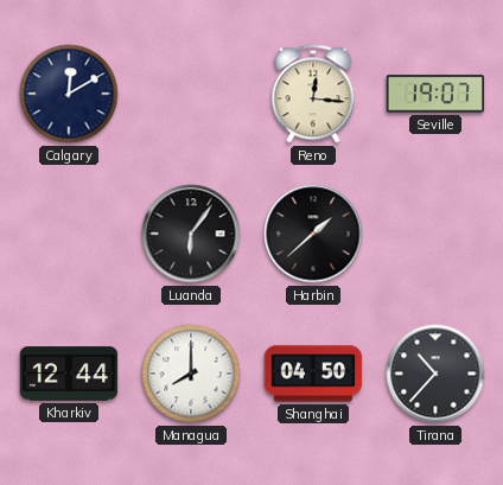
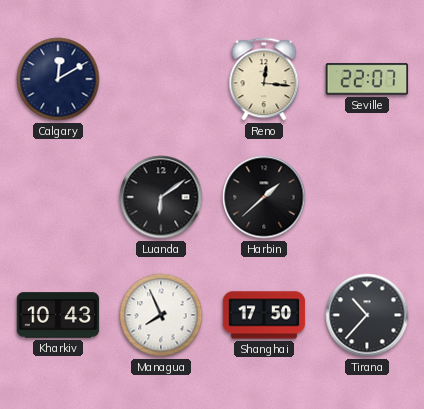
Seville: 19:07 -> 22:07
Luanda: 6:06 -> 6:09
Kharkiv: 12:44 -> 10:43
Managua: 8:00 -> 7:56
Shanghai: 04:50 -> 17:50
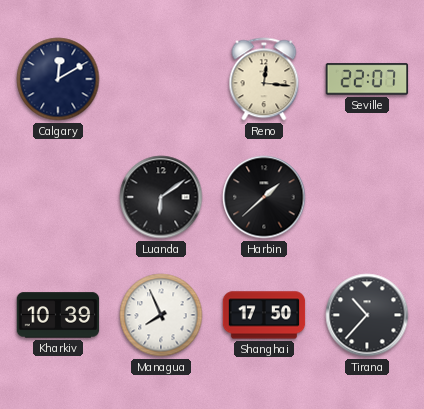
Kharkiv: 10:43 -> 10:39
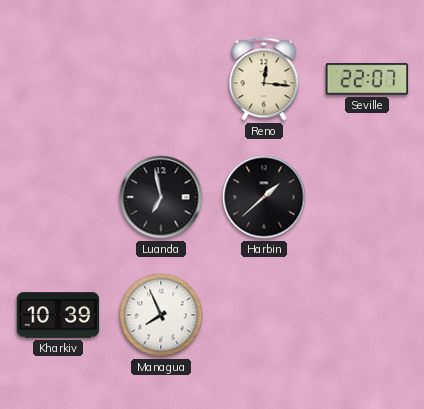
Calgary: 12:10 -> none
Luanda: 6:09 -> 6:58
Shanghai: 17:50 -> none
Tirana: 10:37 -> none
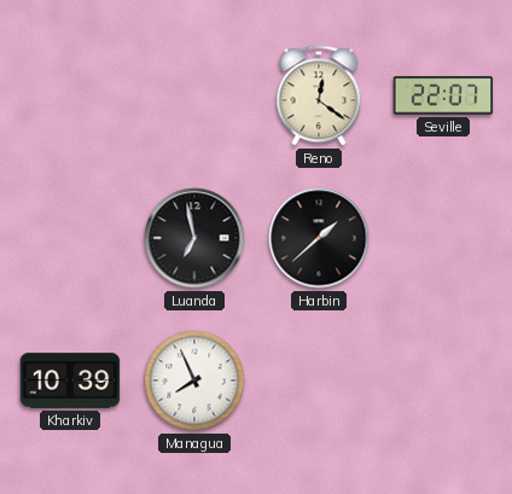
Reno: 12:16 -> 12:21
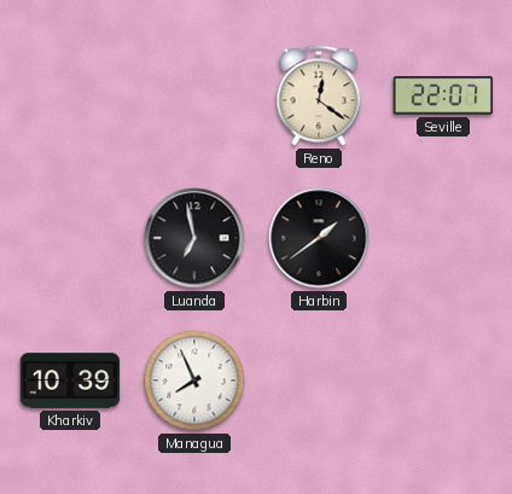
Harbin: 1:38 -> 1:39
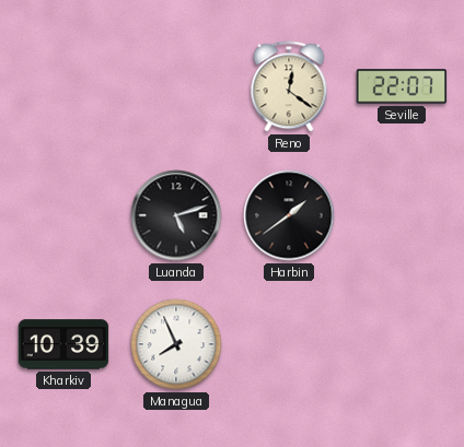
Luanda: 6:58 -> 5:12
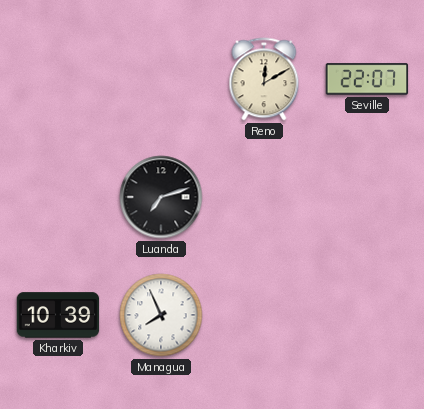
Reno: 12:21 -> 12:10
Luanda: 5:12 -> 7:12
Harbin: 1:39 -> none
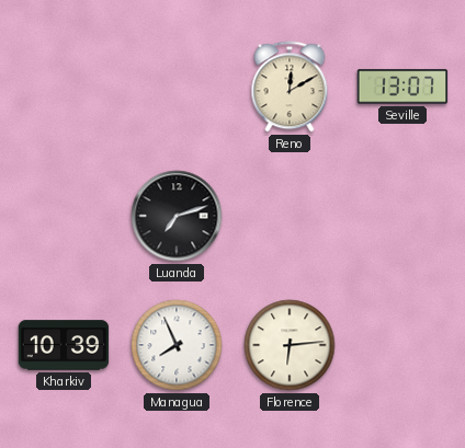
Seville: 22:07 -> 13:07
Florence: none -> 6:14
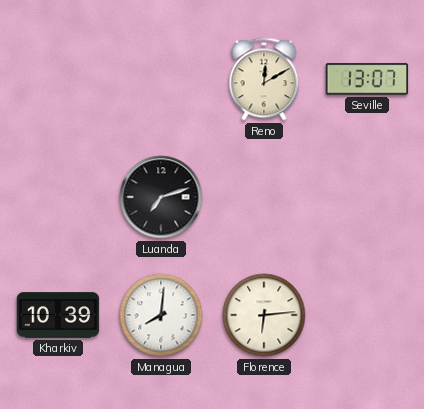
Managua: 7:56 -> 8:01
